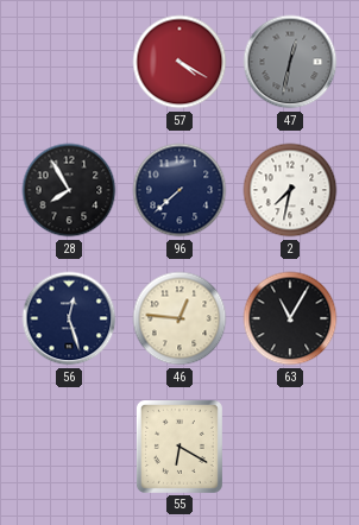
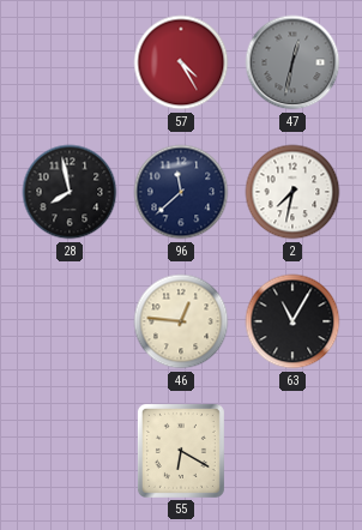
57: 4:20 -> 4:25
28: 7:55 -> 7:58
96: 7:38 -> 11:38
56: 12:27 -> none
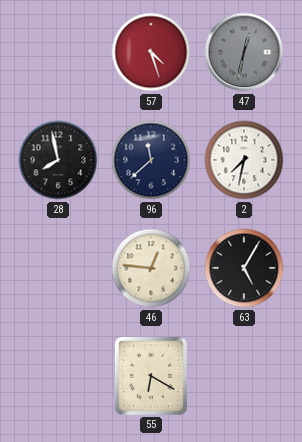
57: 4:25 -> 4:27
63: 11:05 -> 5:05
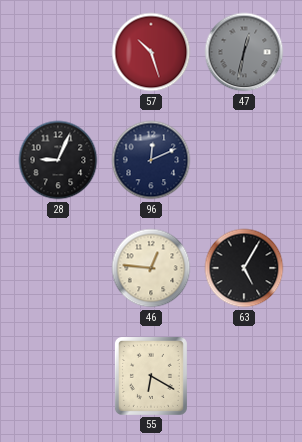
57: 4:27 -> 10:27
28: 7:58 -> 9:04
96: 11:38 -> 12:11
2: 7:32 -> none
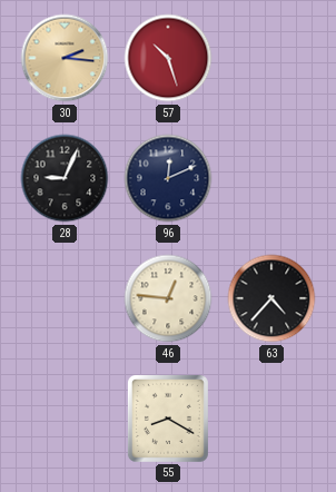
30: none -> 2:16
47: 12:32 -> none
63: 5:05 -> 4:37
55: 6:20 -> 8:20
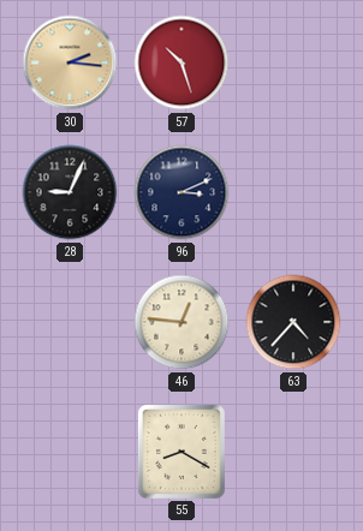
96: 12:11 -> 3:11
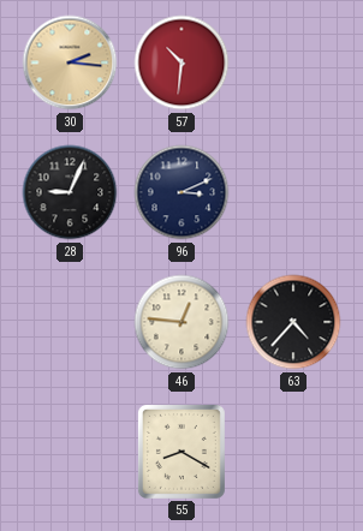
57: 10:27 -> 10:31
